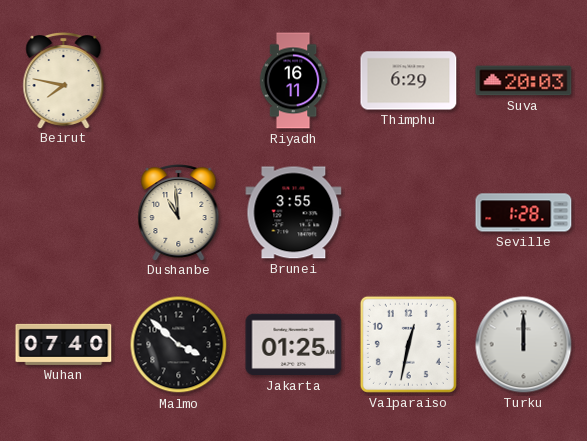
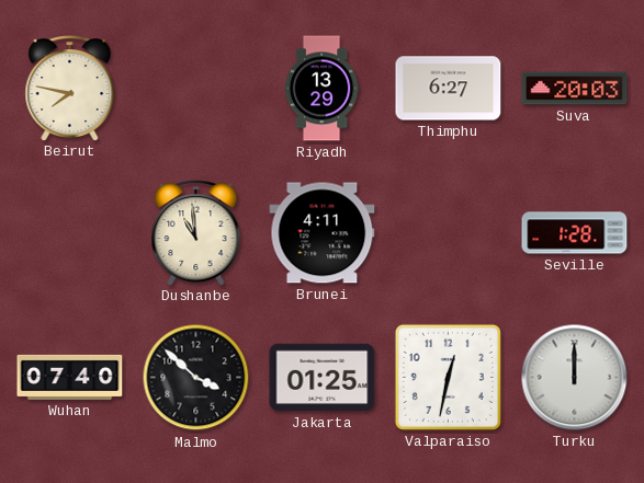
Riyadh: 16:11 -> 13:29
Thimphu: 6:29 -> 6:27
Brunei: 3:55 -> 4:11
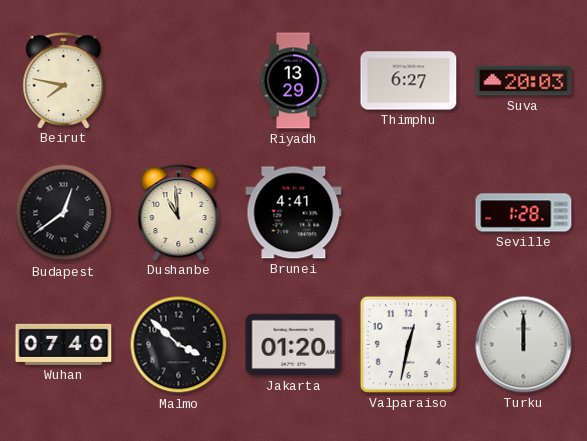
Budapest: none -> 12:39
Brunei: 4:11 -> 4:41
Jakarta: 01:25 -> 01:20
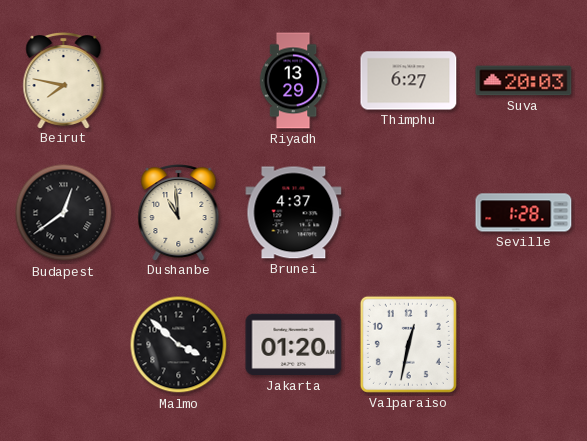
Brunei: 4:41 -> 4:37
Wuhan: 07:40 -> none
Turku: 12:00 -> none
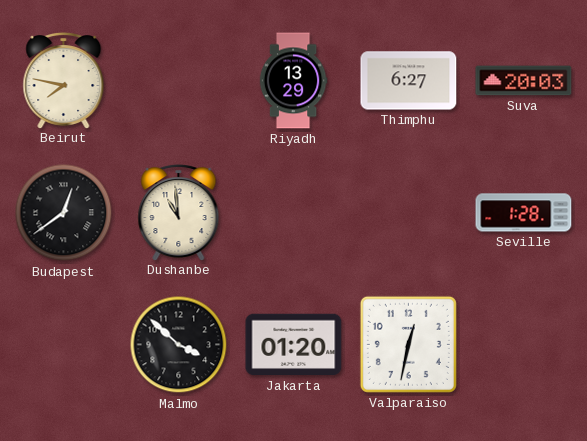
Brunei: 4:37 -> none
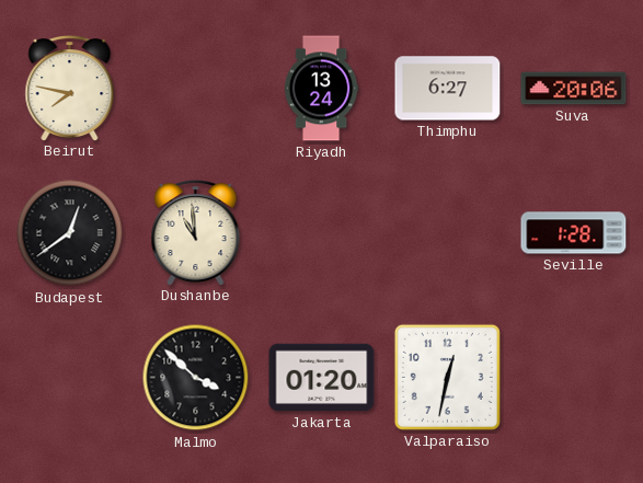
Riyadh: 13:29 -> 13:24
Suva: 20:03 -> 20:06
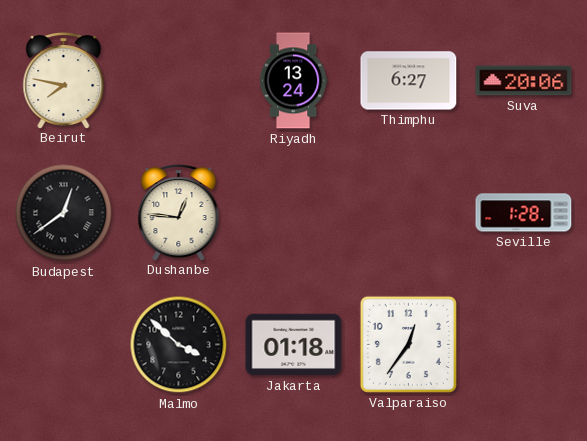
Dushanbe: 10:59 -> 12:46
Jakarta: 01:20 -> 01:18
Valparaiso: 12:32 -> 12:36
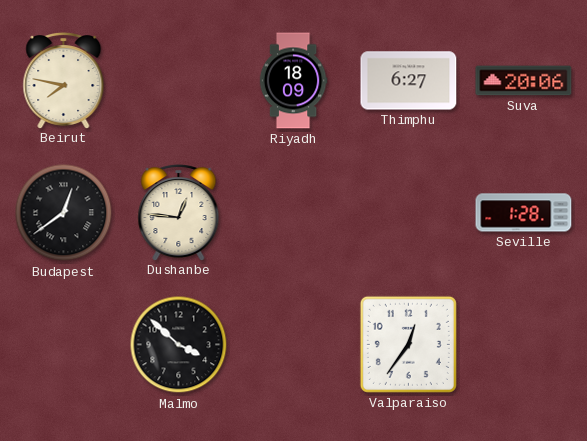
Riyadh: 13:24 -> 18:09
Jakarta: 01:18 -> none
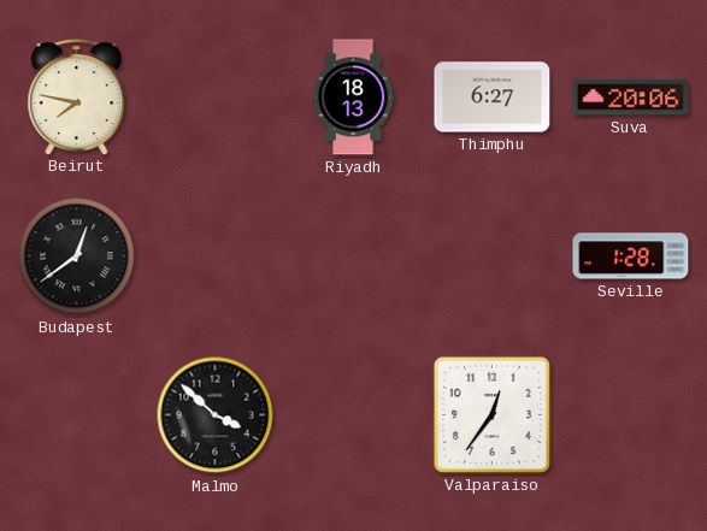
Riyadh: 18:09 -> 18:13
Dushanbe: 12:46 -> none
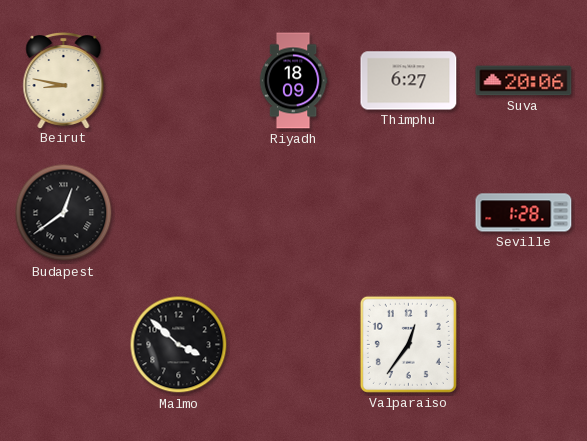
Beirut: 7:47 -> 8:47
Riyadh: 18:13 -> 18:09
